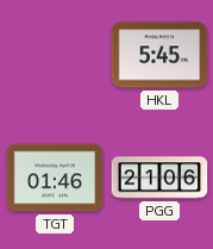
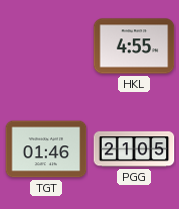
HKL: 5:45 -> 4:55
PGG: 21:06 -> 21:05
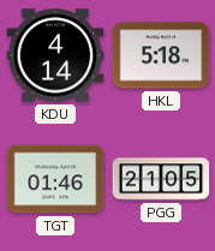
KDU: none -> 4:14
HKL: 4:55 -> 5:18
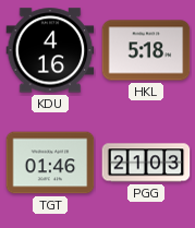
KDU: 4:14 -> 4:16
PGG: 21:05 -> 21:03
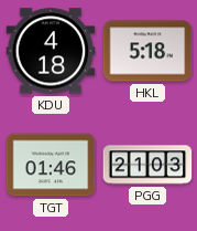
KDU: 4:16 -> 4:18
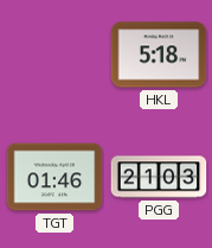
KDU: 4:18 -> none
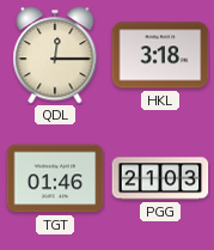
QDL: none -> 12:15
HKL: 5:18 -> 3:18
